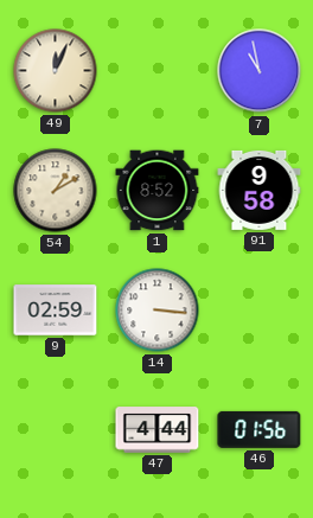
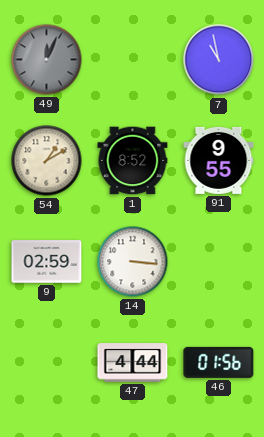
49 dial: cream -> grey
91: 9:58 -> 9:55
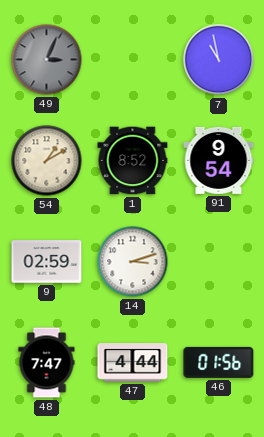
49: 12:04 -> 3:04
91: 9:55 -> 9:54
14: 3:16 -> 3:12
48: none -> 7:47
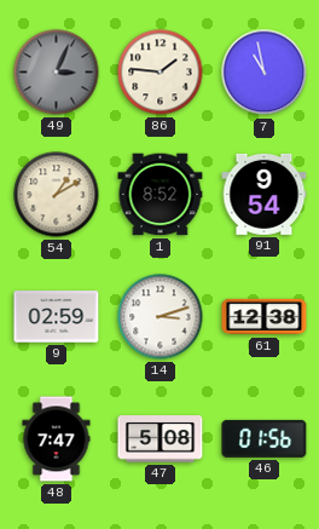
86: none -> 1:46
61: none -> 12:38
47: 4:44 -> 5:08
